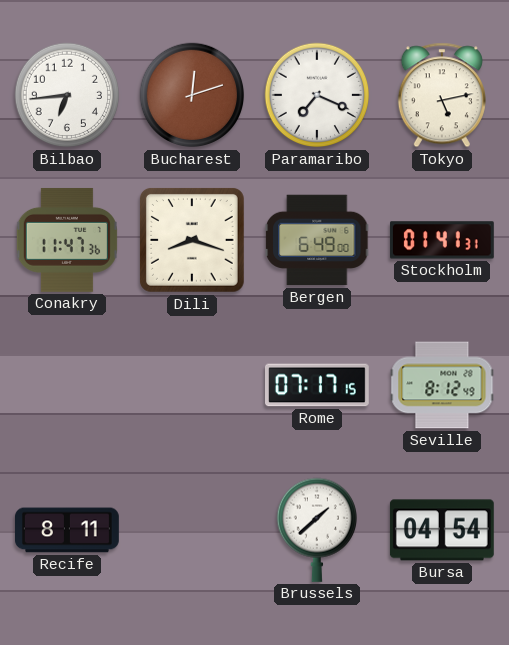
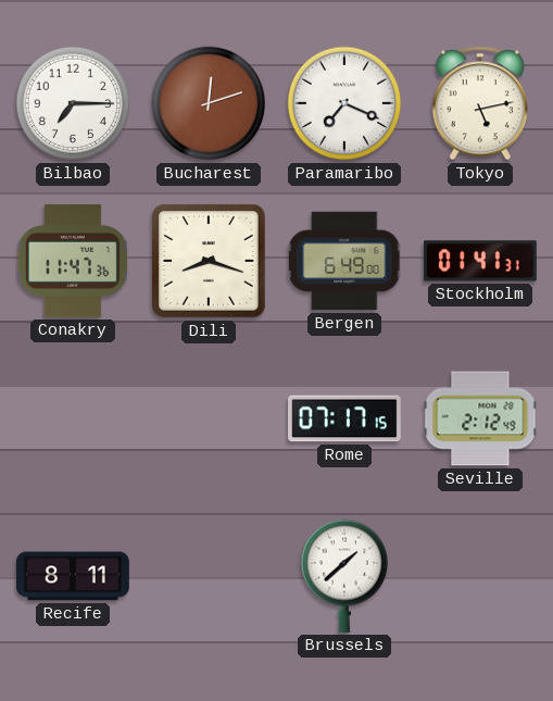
Bilbao: 6:44 -> 7:15
Seville: 8:12 -> 2:12
Bursa: 04:54 -> none
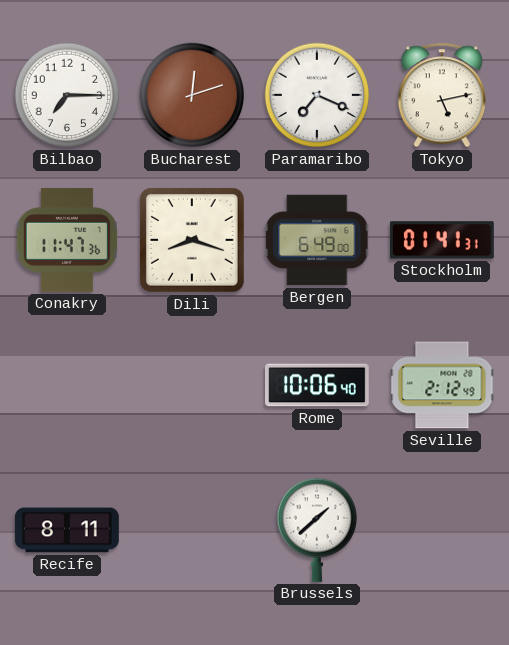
Rome: 07:17 -> 10:06
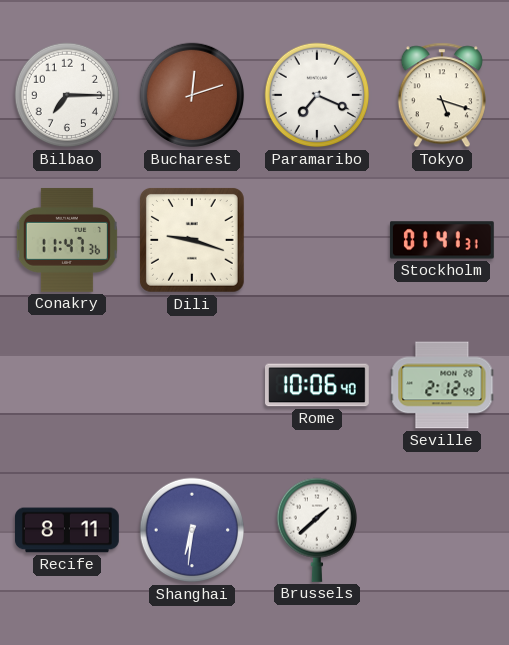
Tokyo: 5:13 -> 5:18
Dili: 8:18 -> 9:18
Bergen: 6:49 -> none
Shanghai: none -> 6:31
